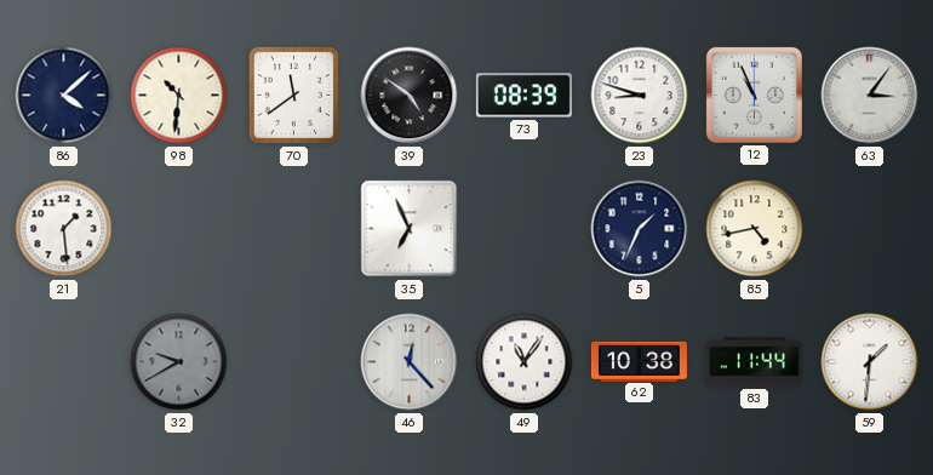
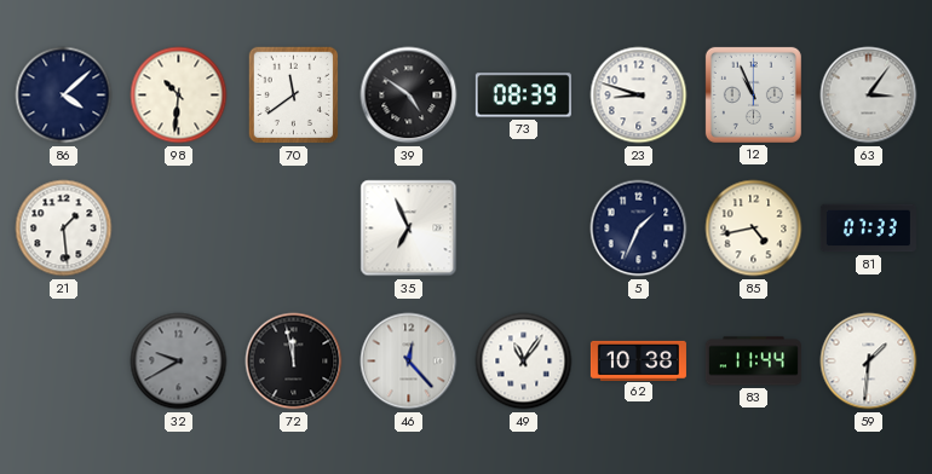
81: none -> 07:33
72: none -> 11:58
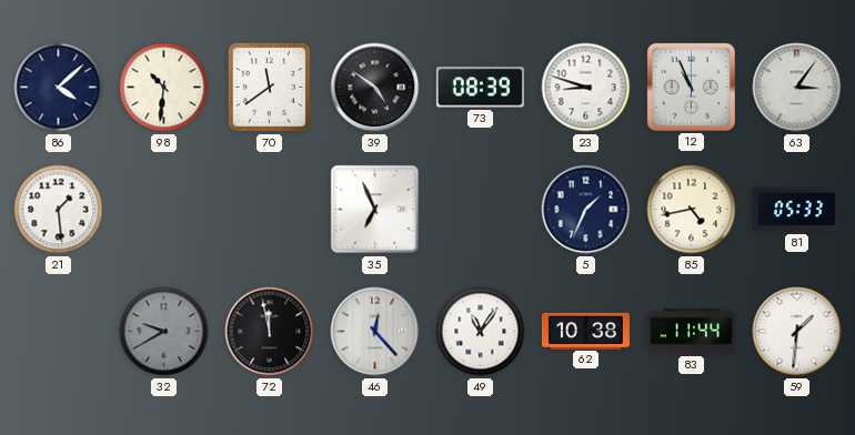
81: 07:33 -> 05:33
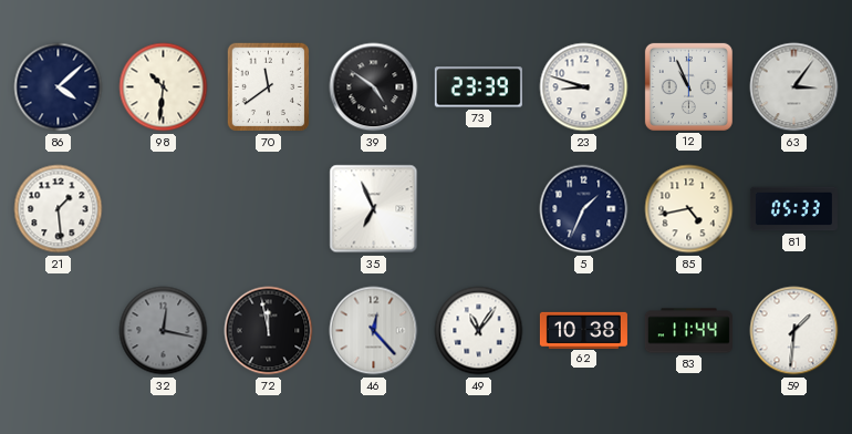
73: 08:39 -> 23:39
32: 9:40 -> 12:17
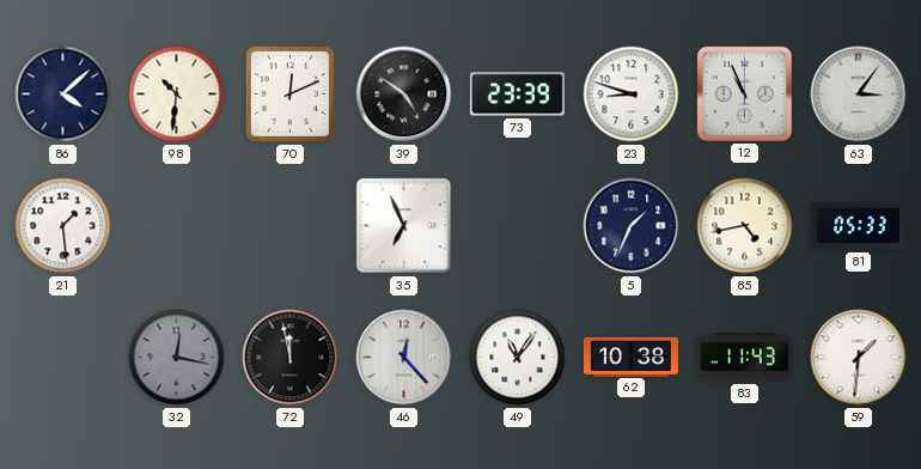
70: 11:39 -> 12:11
83: 11:44 -> 11:43
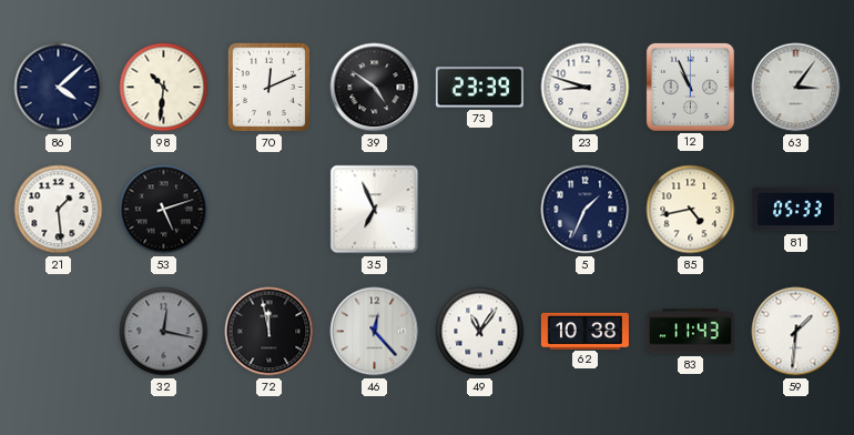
53: none -> 5:12
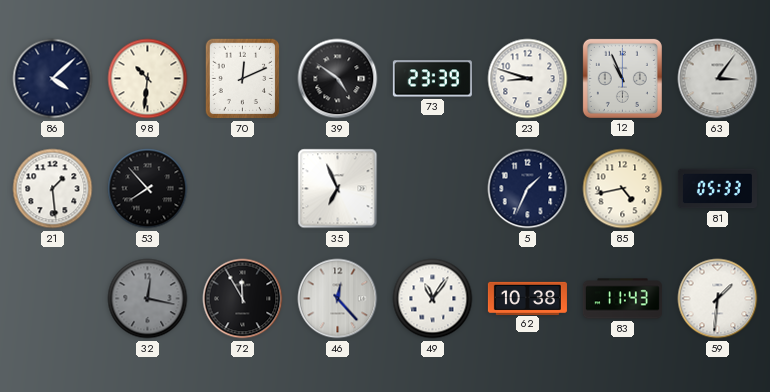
53: 5:12 -> 7:53
72: 11:58 -> 11:55
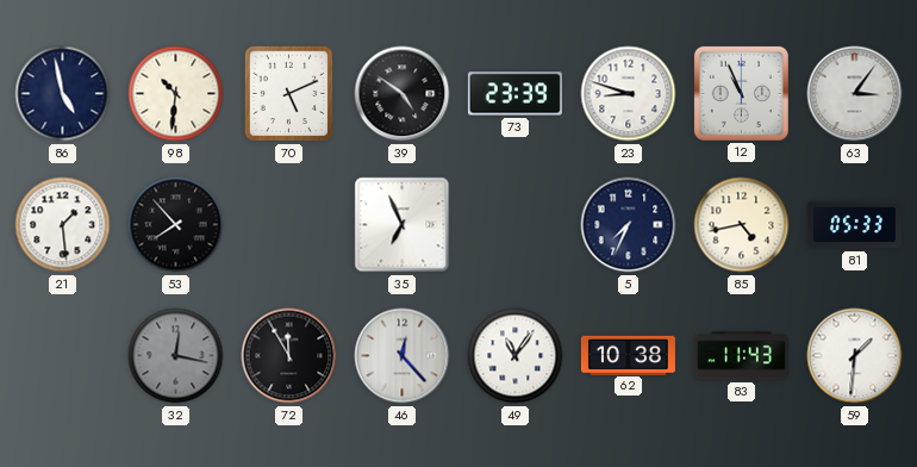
86: 4:08 -> 4:58
70: 12:11 -> 5:11
5: 1:34 -> 7:34
